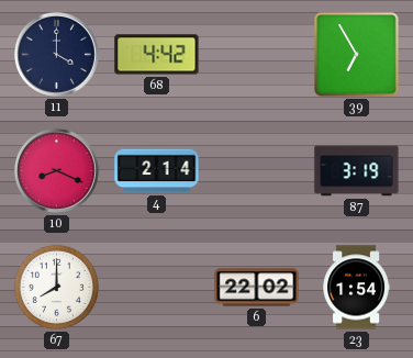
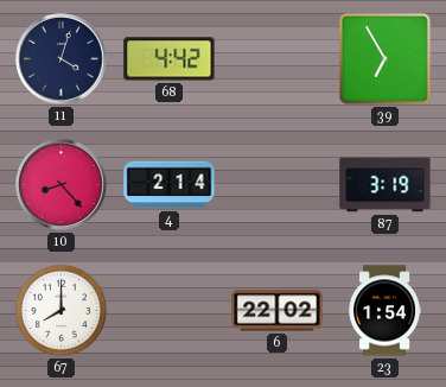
11: 4:00 -> 4:03
10: 8:19 -> 8:23
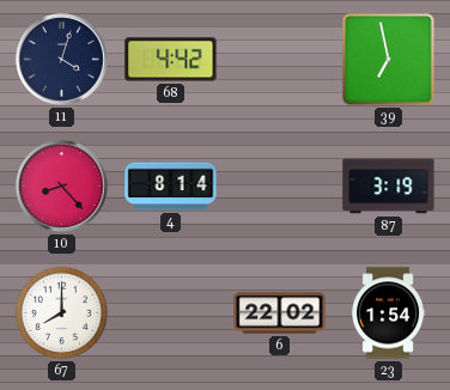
39: 6:55 -> 6:58
4: 2:14 -> 8:14
